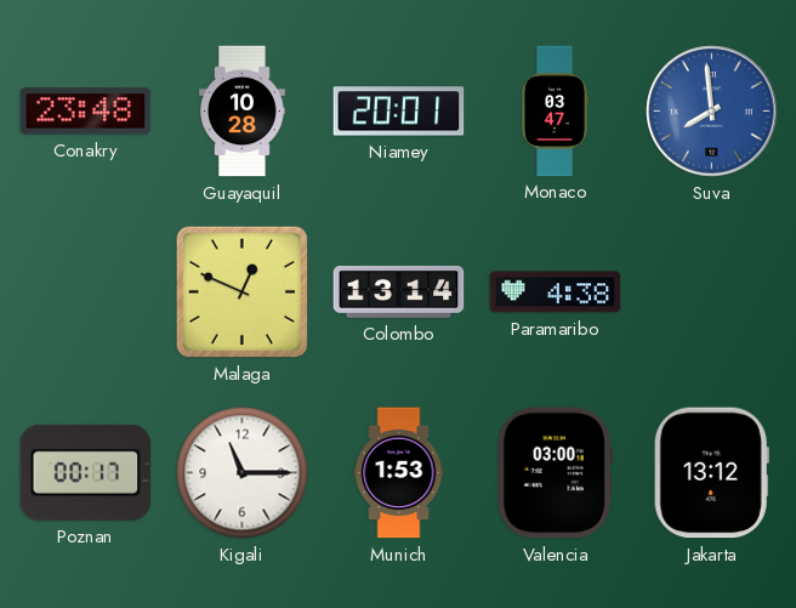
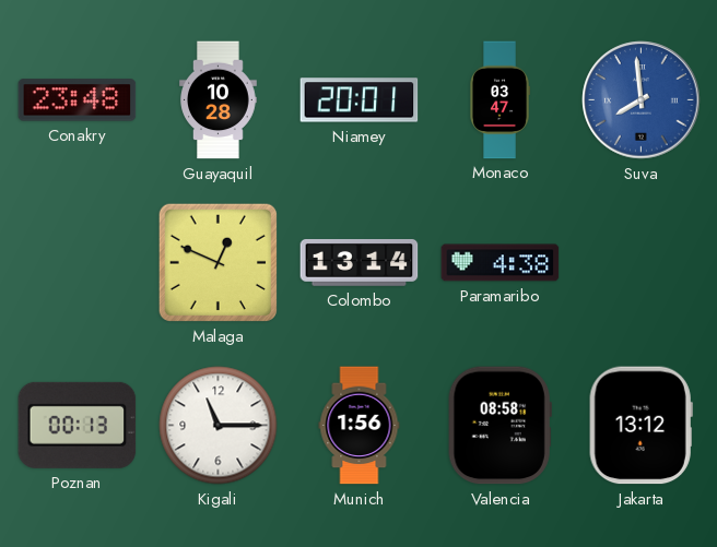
Poznan: 00:17 -> 00:13
Munich: 1:53 -> 1:56
Valencia: 03:00 -> 08:58
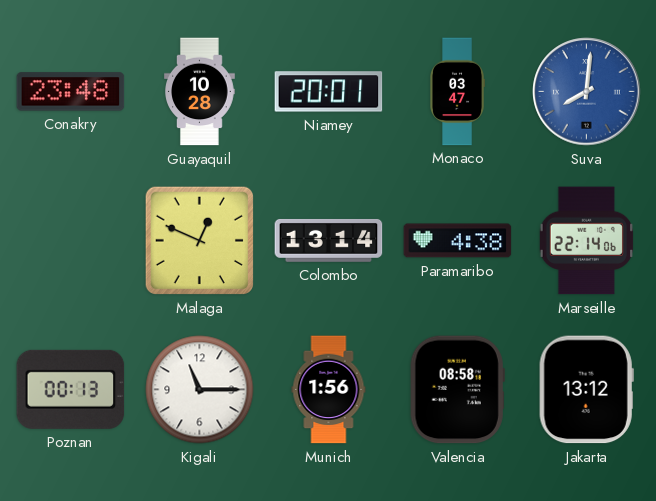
Suva: 7:59 -> 8:01
Marseille: none -> 22:14
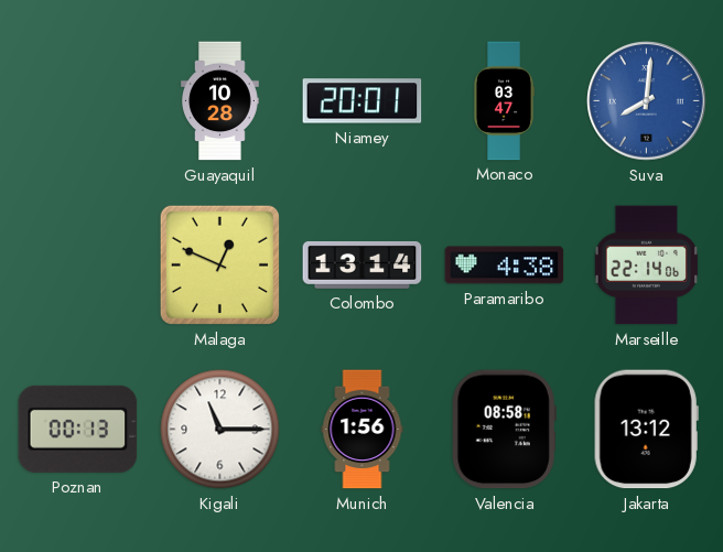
Conakry: 23:48 -> none
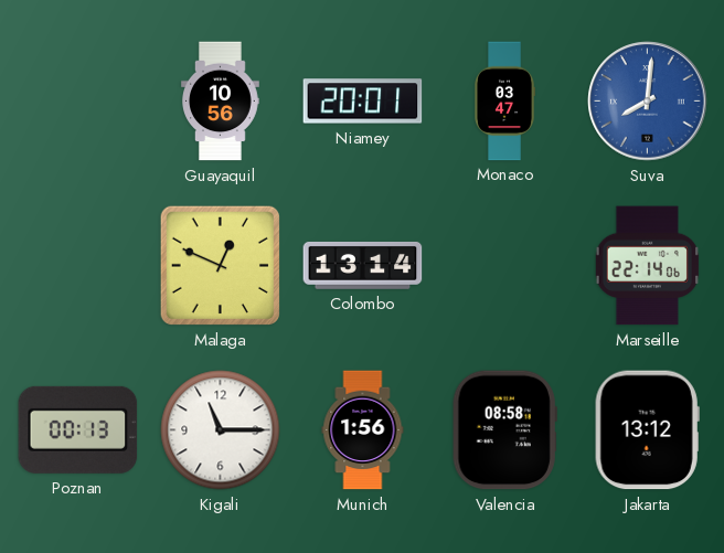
Guayaquil: 10:28 -> 10:56
Paramaribo: 4:38 -> none
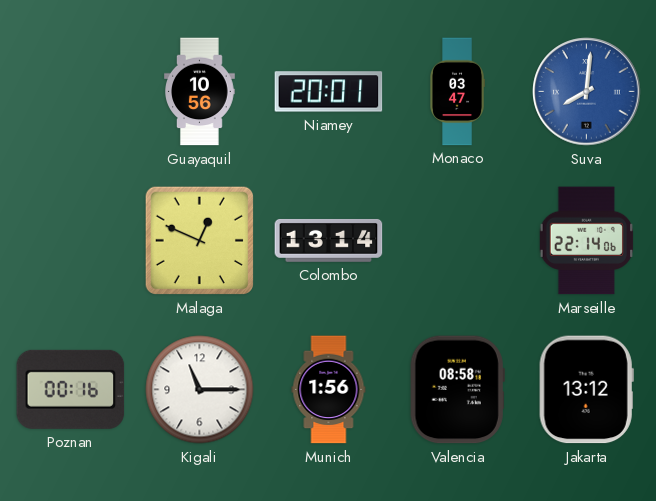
Poznan: 00:13 -> 00:16
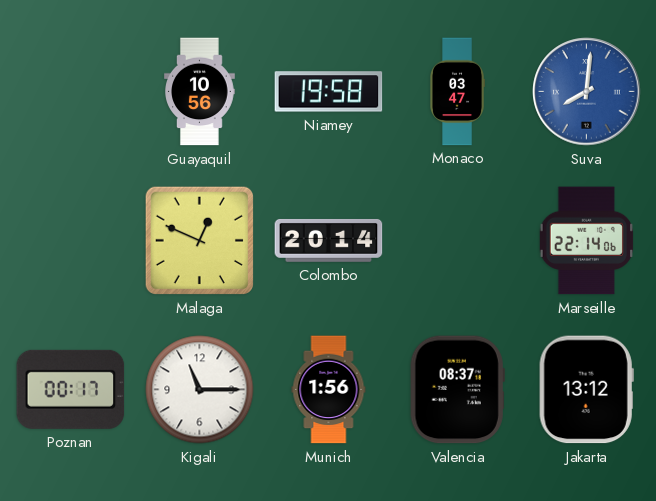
Niamey: 20:01 -> 19:58
Colombo: 13:14 -> 20:14
Poznan: 00:16 -> 00:17
Valencia: 08:58 -> 08:37
